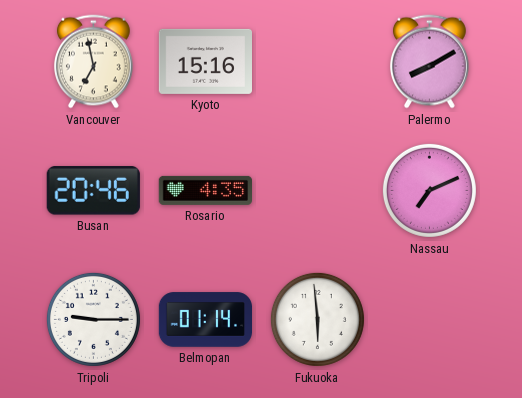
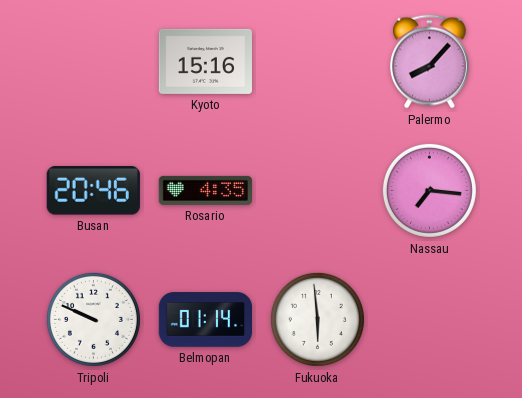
Vancouver: 6:58 -> none
Palermo: 8:10 -> 8:07
Nassau: 7:11 -> 7:16
Tripoli: 9:15 -> 9:49
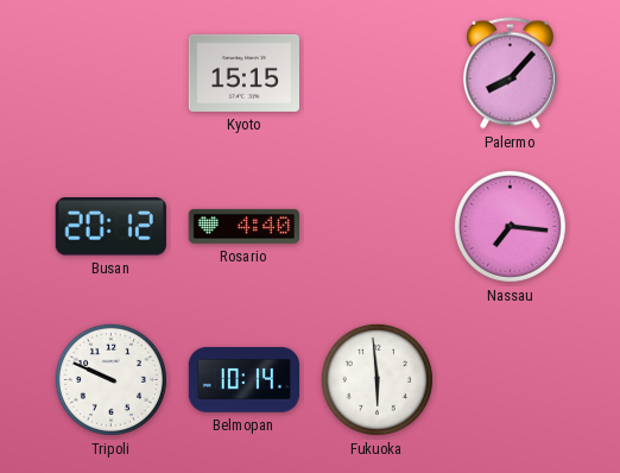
Kyoto: 15:16 -> 15:15
Busan: 20:46 -> 20:12
Rosario: 4:35 -> 4:40
Belmopan: 01:14 -> 10:14
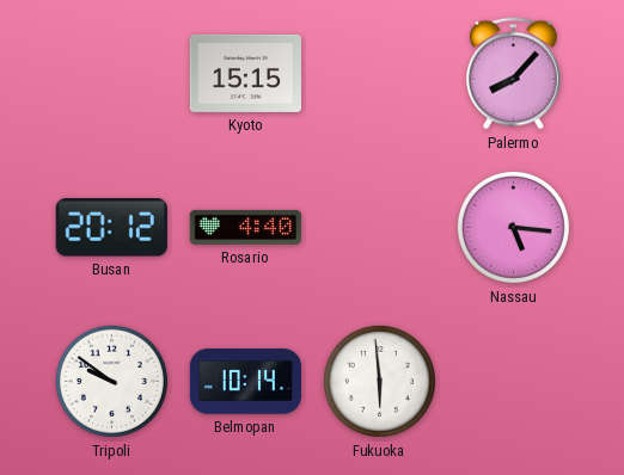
Nassau: 7:16 -> 5:16
Tripoli: 9:49 -> 9:51
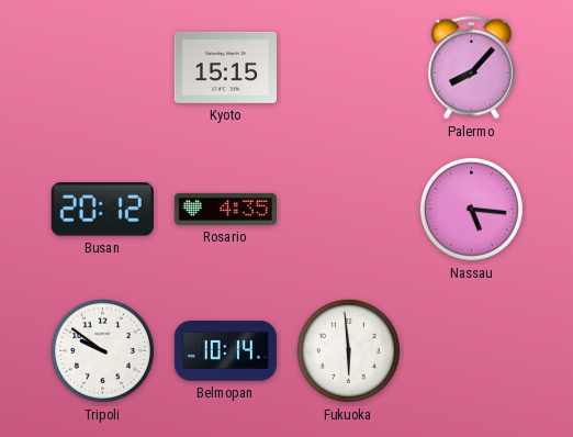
Rosario: 4:40 -> 4:35
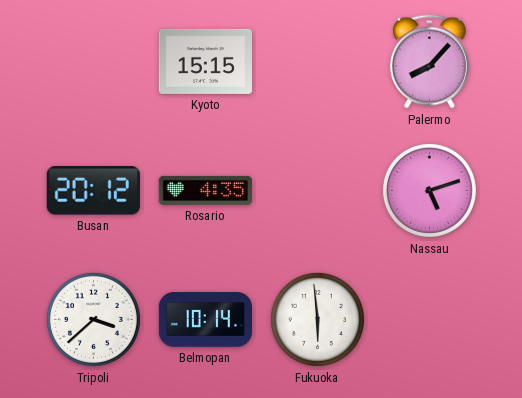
Nassau: 5:16 -> 5:12
Tripoli: 9:51 -> 3:38
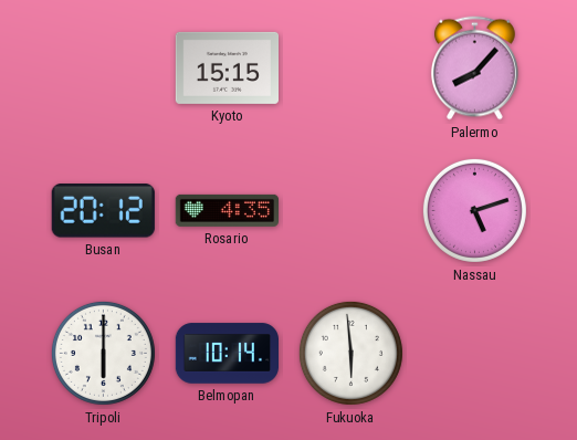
Tripoli: 3:38 -> 6:00
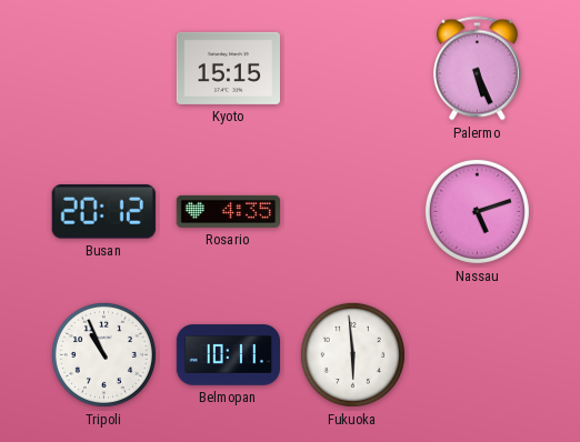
Palermo: 8:07 -> 5:26
Tripoli: 6:00 -> 10:56
Belmopan: 10:14 -> 10:11
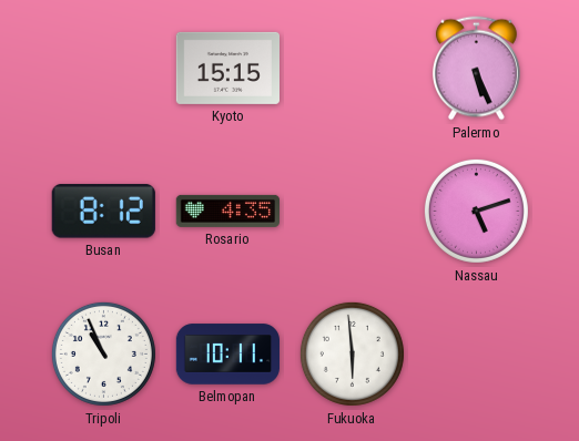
Busan: 20:12 -> 8:12
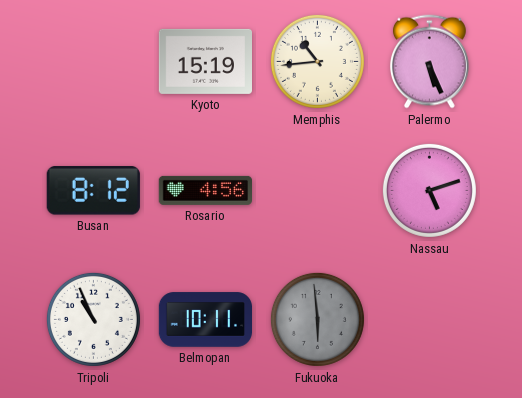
Kyoto: 15:15 -> 15:19
Memphis: none -> 10:44
Rosario: 4:35 -> 4:56
Fukuoka dial: white -> grey
